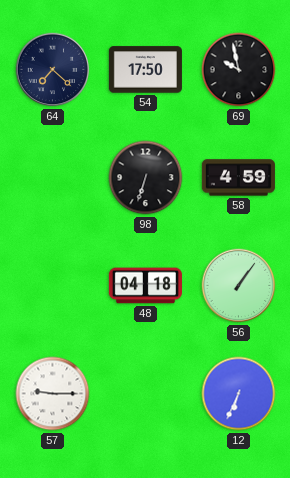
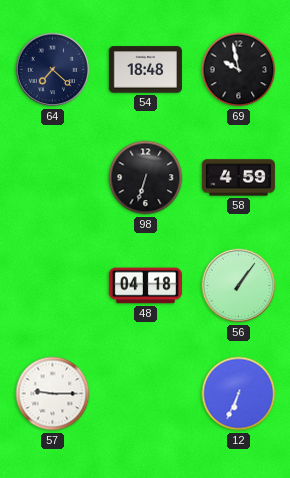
54: 17:50 -> 18:48
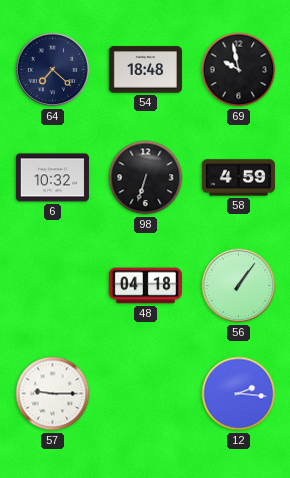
6: none -> 10:32
12: 6:34 -> 2:16
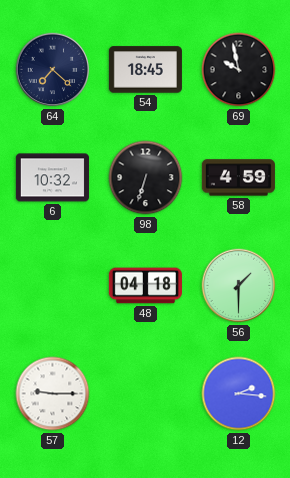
54: 18:48 -> 18:45
56: 1:06 -> 1:30
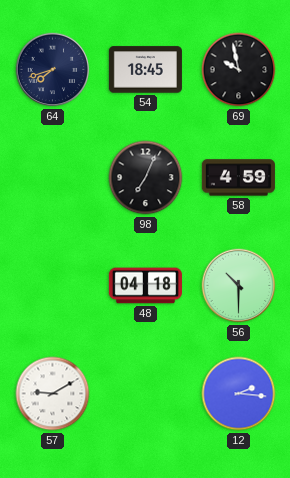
64: 7:22 -> 7:42
6: 10:32 -> none
98: 6:33 -> 7:04
56: 1:30 -> 10:30
57: 9:15 -> 9:10
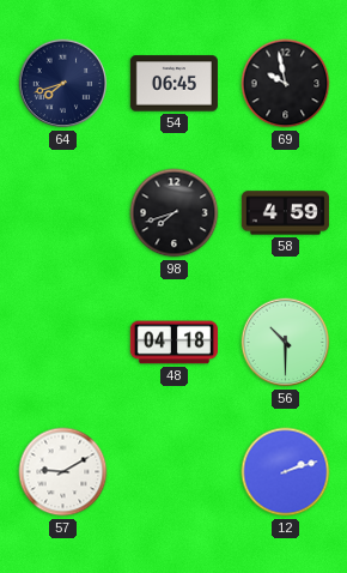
54: 18:45 -> 06:45
98: 7:04 -> 7:42
12: 2:16 -> 2:12
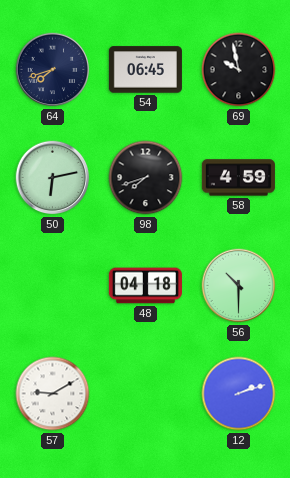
50: none -> 6:13
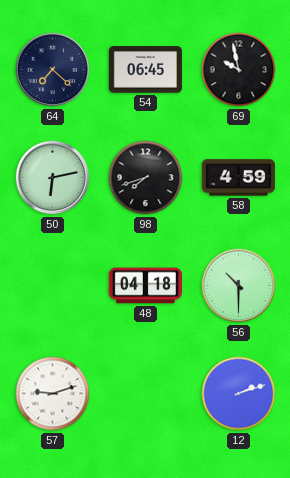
64: 7:42 -> 7:22
57: 9:10 -> 9:12
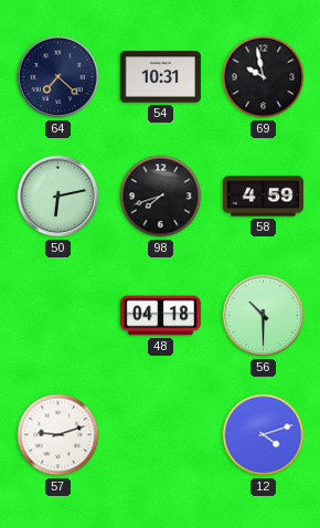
54: 06:45 -> 10:31
12: 2:12 -> 4:12
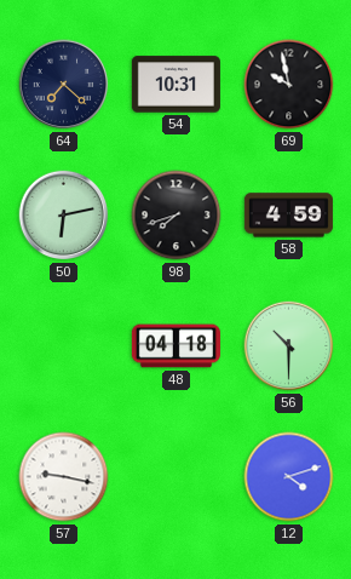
57: 9:12 -> 9:17
